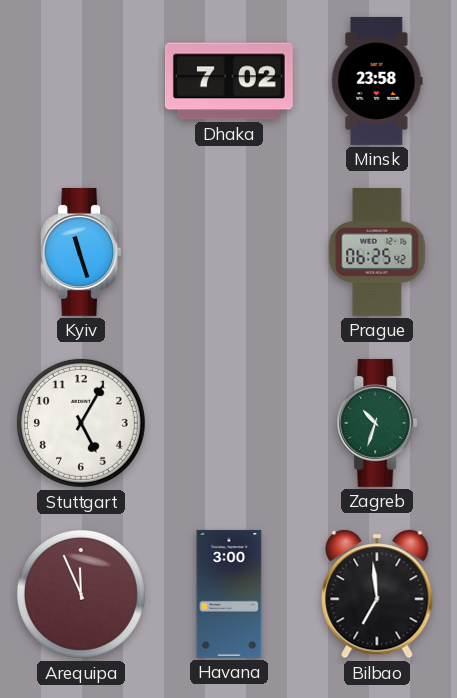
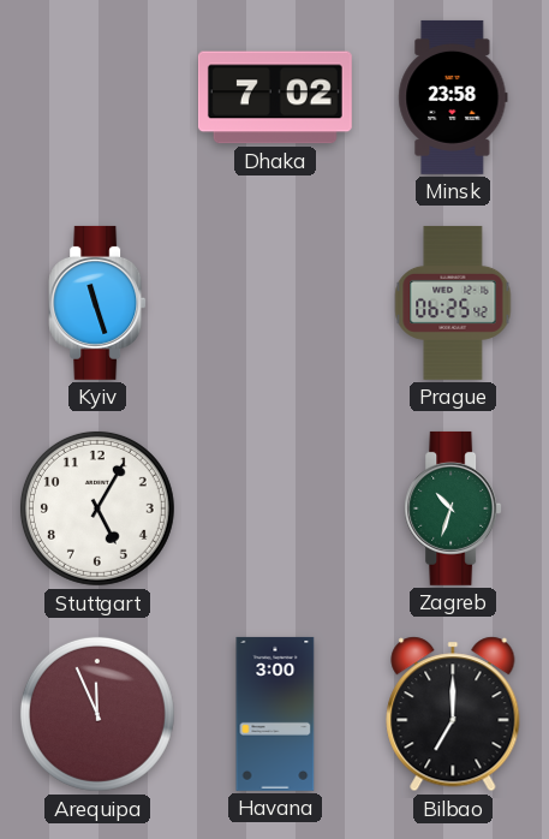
Bilbao: 6:59 -> 7:00
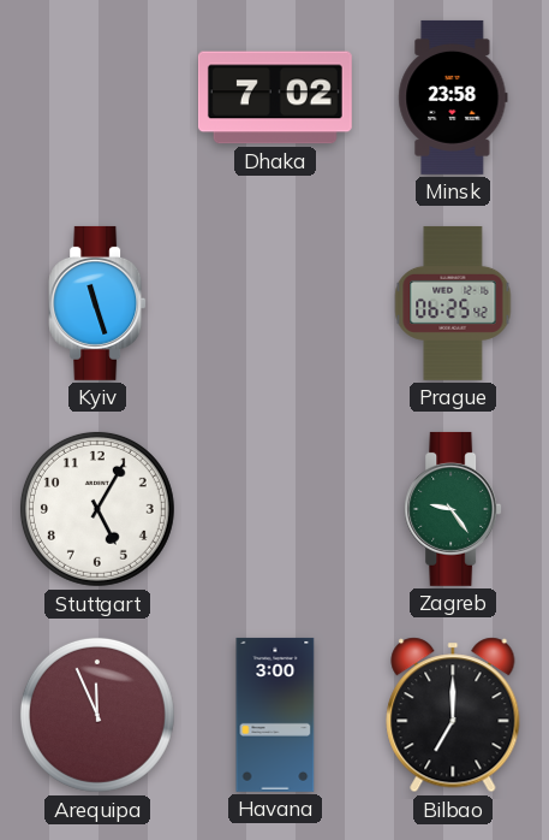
Zagreb: 10:33 -> 9:24
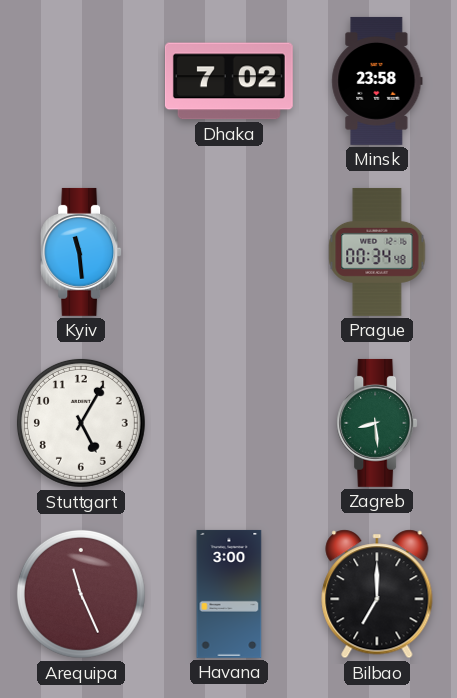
Kyiv: 11:27 -> 11:29
Prague: 06:25 -> 00:34
Zagreb: 9:24 -> 8:29
Arequipa: 11:56 -> 11:26
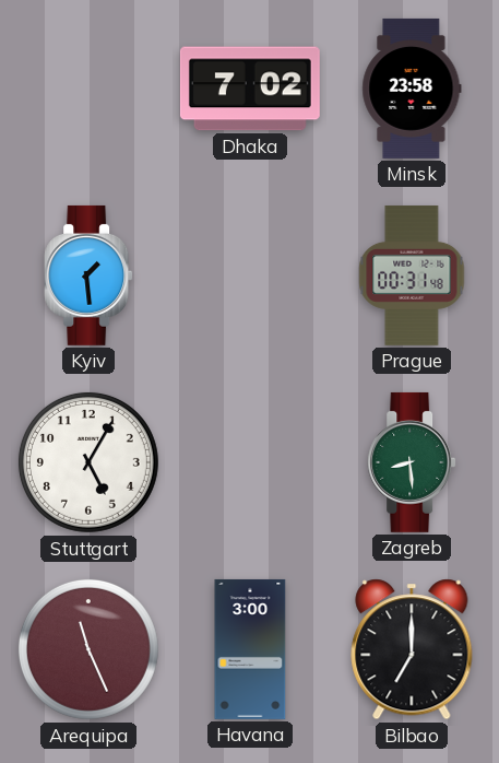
Kyiv: 11:29 -> 1:29
Prague: 00:34 -> 00:31
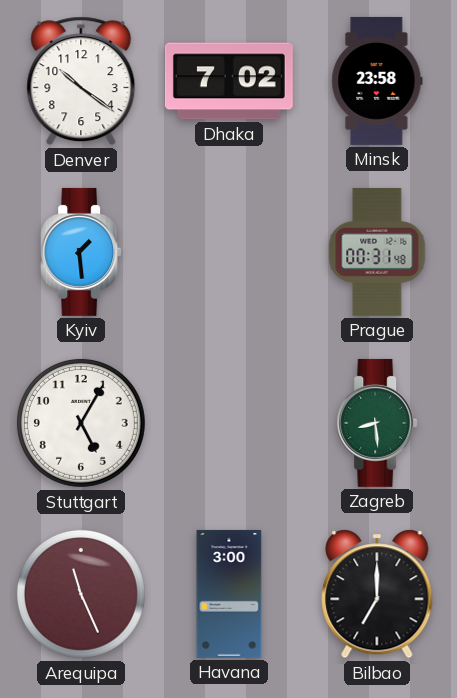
Denver: none -> 10:21
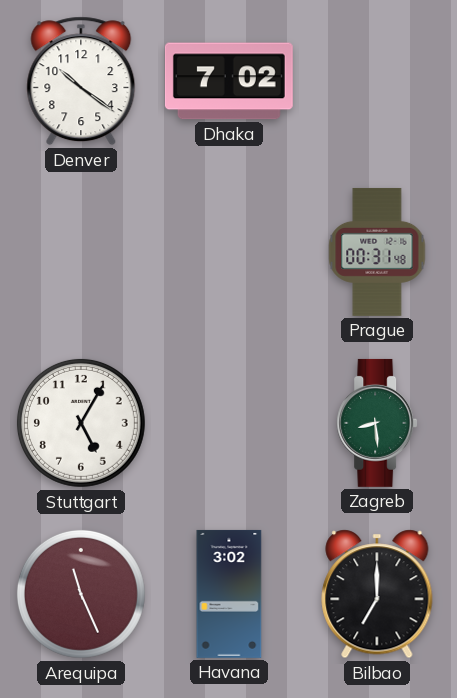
Minsk: 23:58 -> none
Kyiv: 1:29 -> none
Havana: 3:00 -> 3:02
